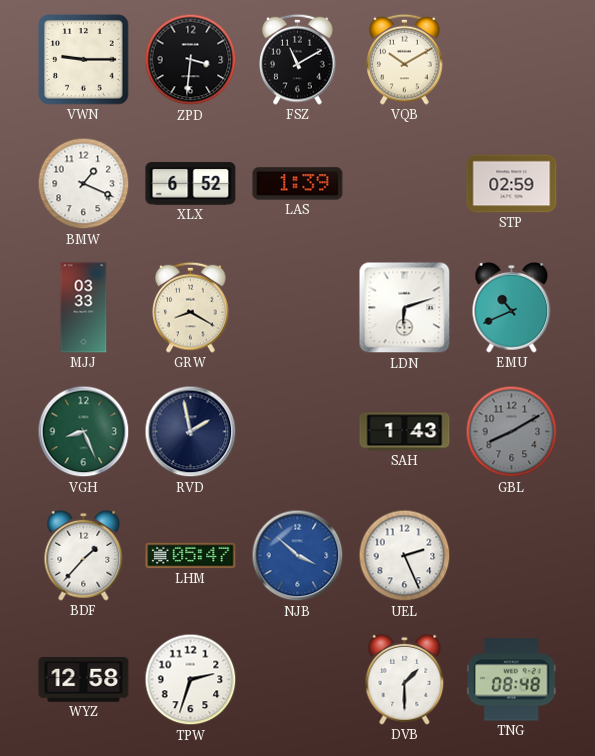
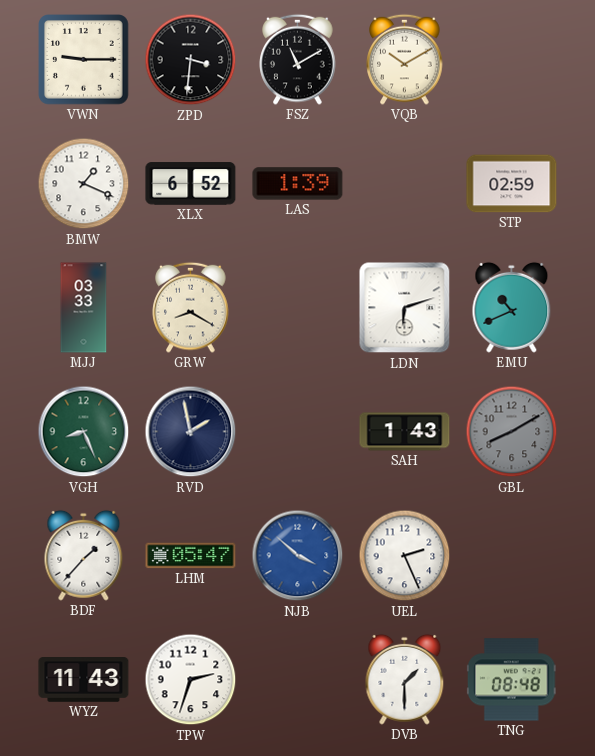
WYZ: 12:58 -> 11:43
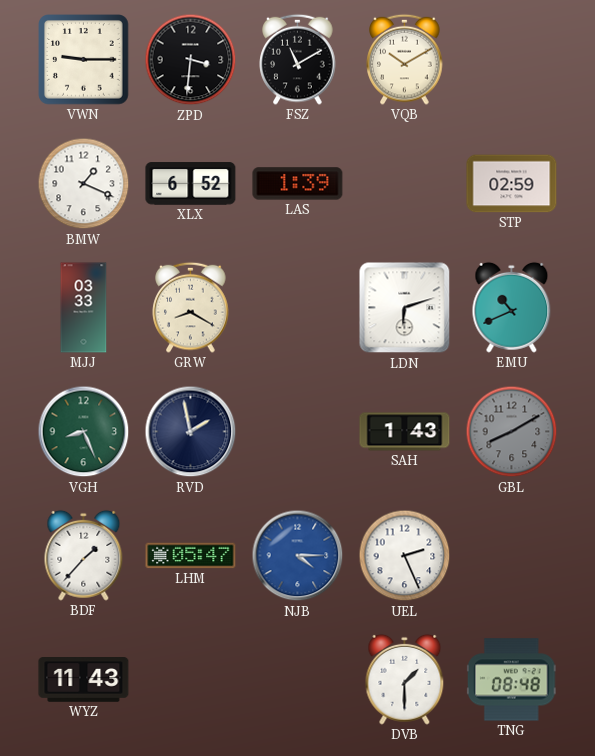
NJB: 3:52 -> 4:15
TPW: 2:33 -> none
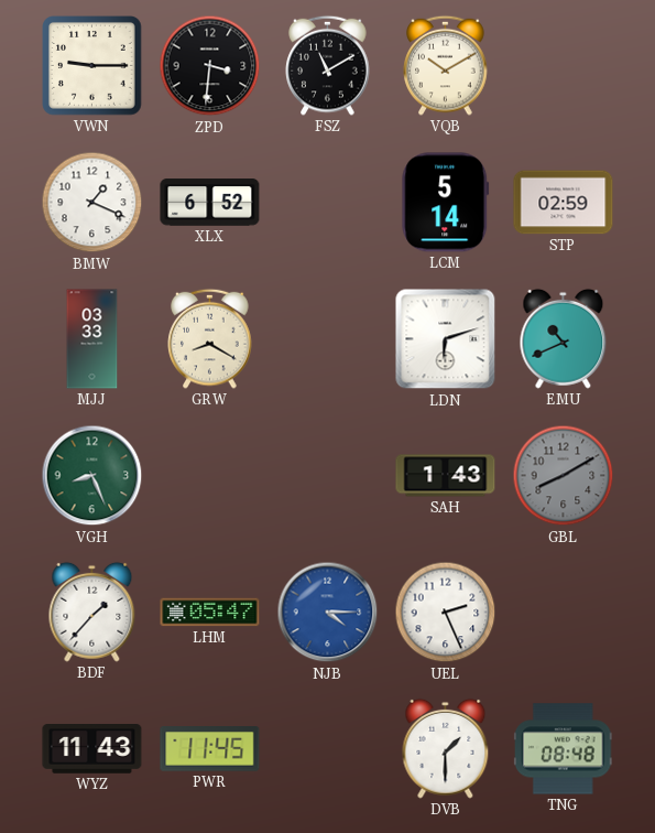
LAS: 1:39 -> none
LCM: none -> 5:14
RVD: 1:58 -> none
PWR: none -> 11:45
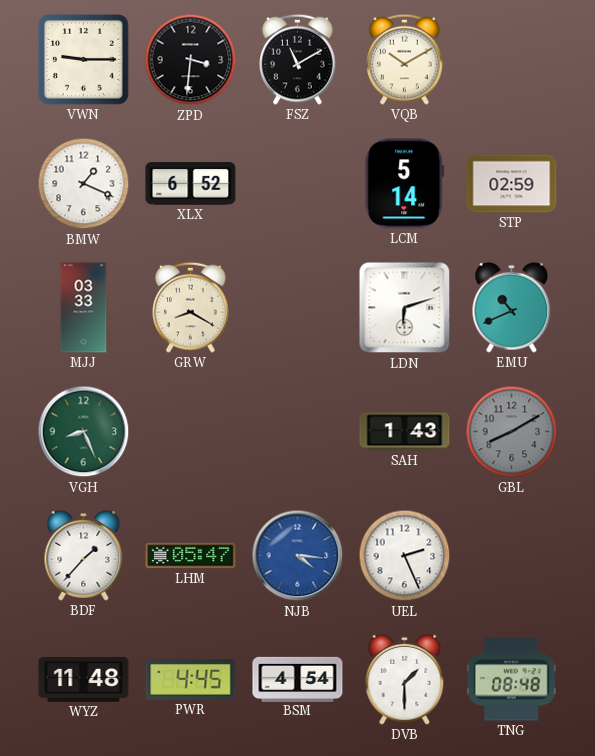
NJB: 4:15 -> 4:16
WYZ: 11:43 -> 11:48
PWR: 11:45 -> 4:45
BSM: none -> 4:54
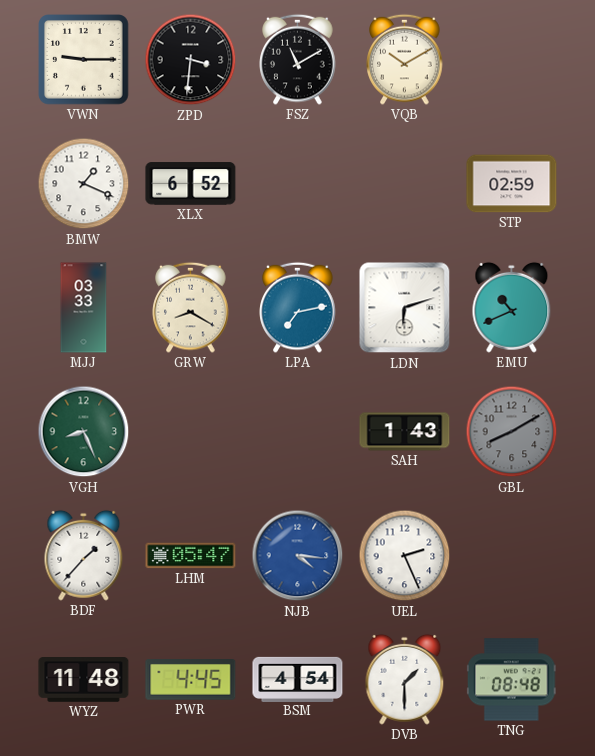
LCM: 5:14 -> none
LPA: none -> 7:13
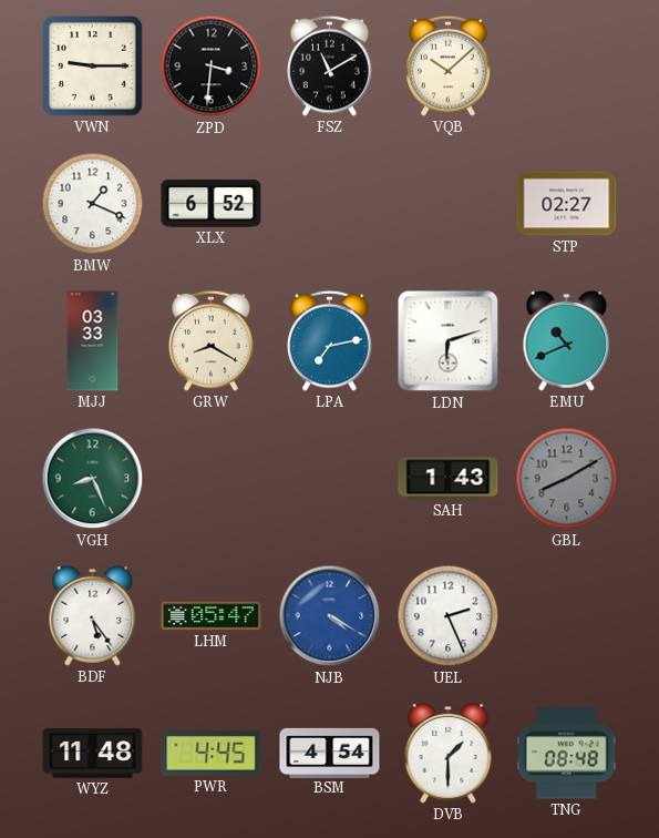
VQB: 10:10 -> 10:08
STP: 02:59 -> 02:27
BDF: 1:37 -> 5:24
NJB: 4:16 -> 4:20
